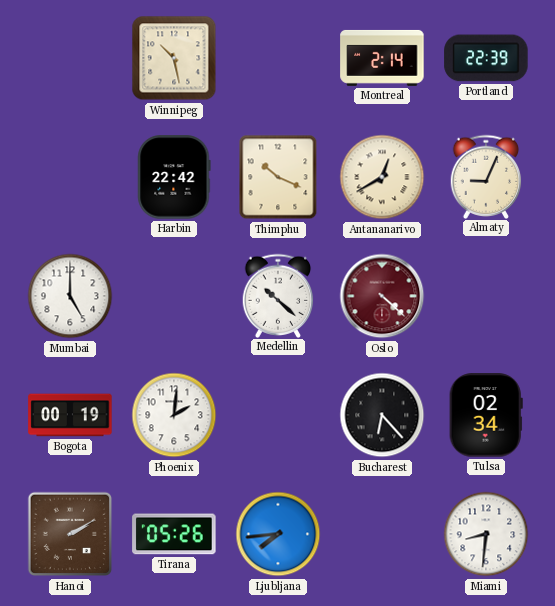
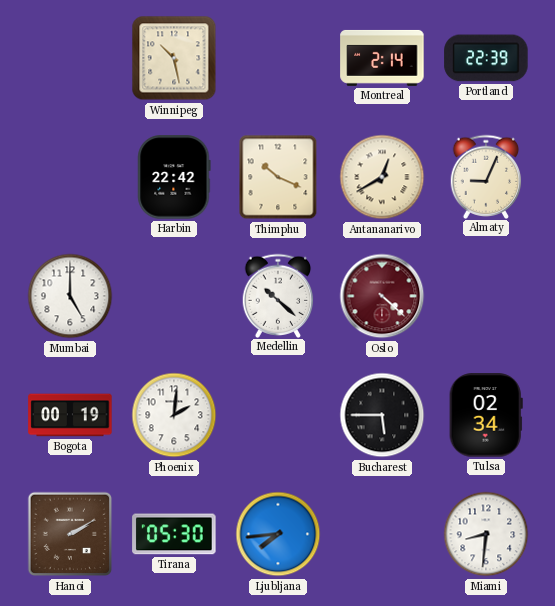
Bucharest: 6:23 -> 5:45
Tirana: 05:26 -> 05:30
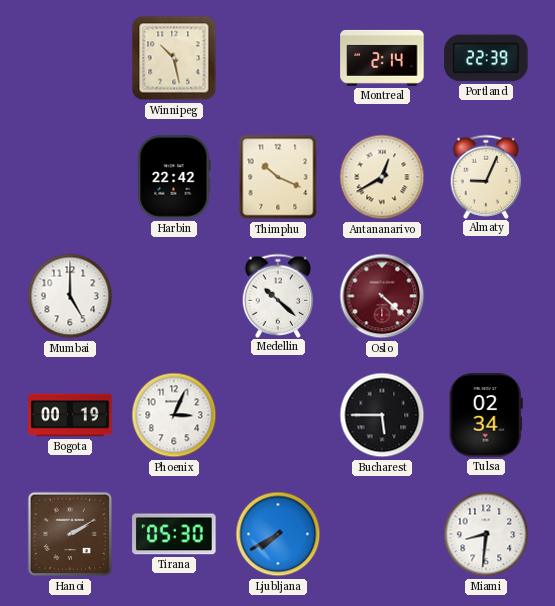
Phoenix: 2:01 -> 3:04
Ljubljana: 7:44 -> 7:40
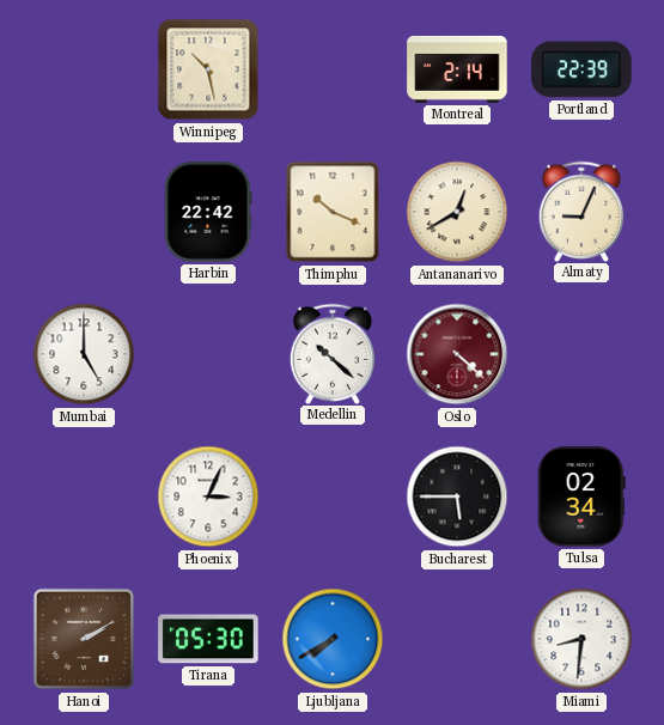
Bogota: 00:19 -> none
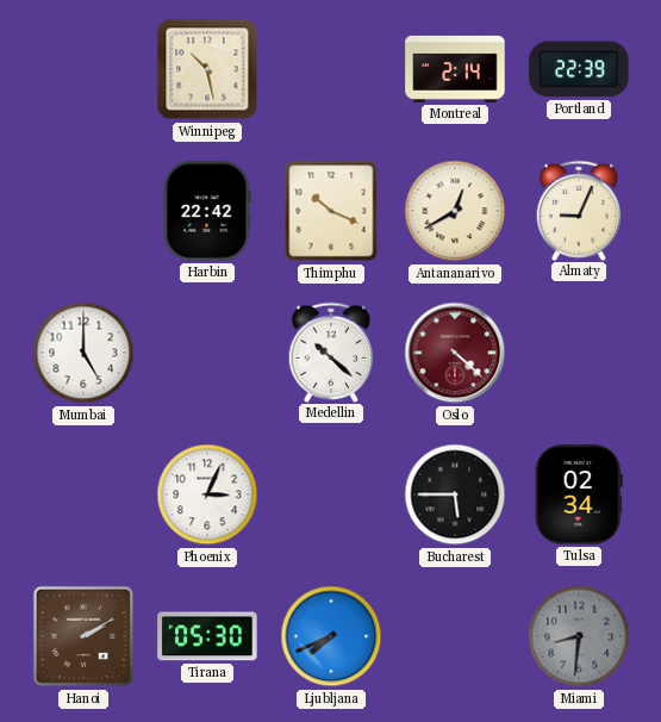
Ljubljana: 7:40 -> 7:41
Miami dial: white -> grey
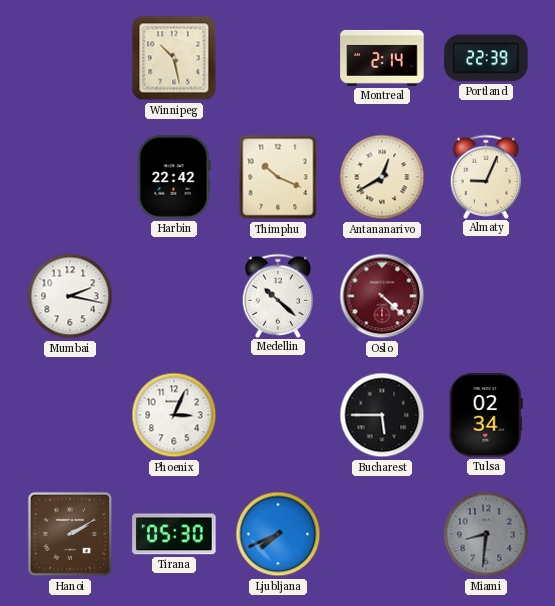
Mumbai: 5:00 -> 2:17
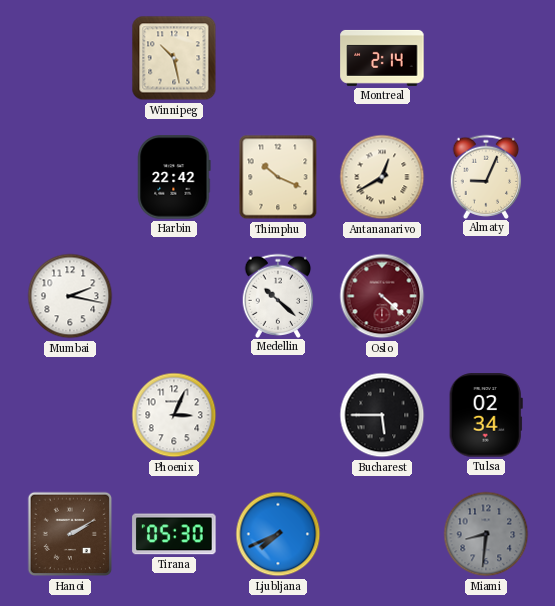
Portland: 22:39 -> none
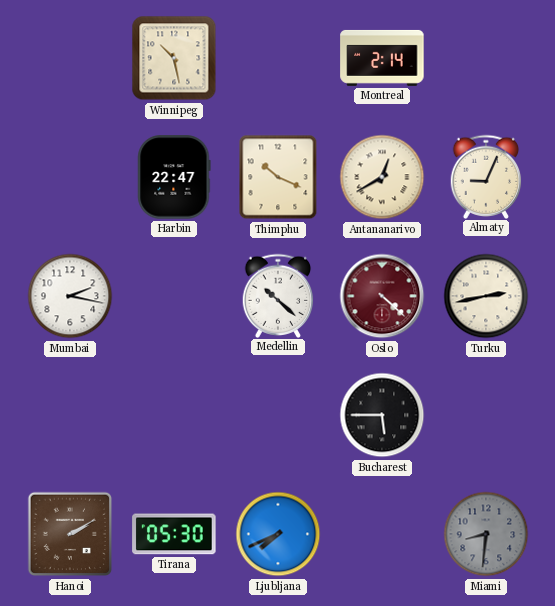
Harbin: 22:42 -> 22:47
Turku: none -> 2:43
Phoenix: 3:04 -> none
Tulsa: 02:34 -> none
